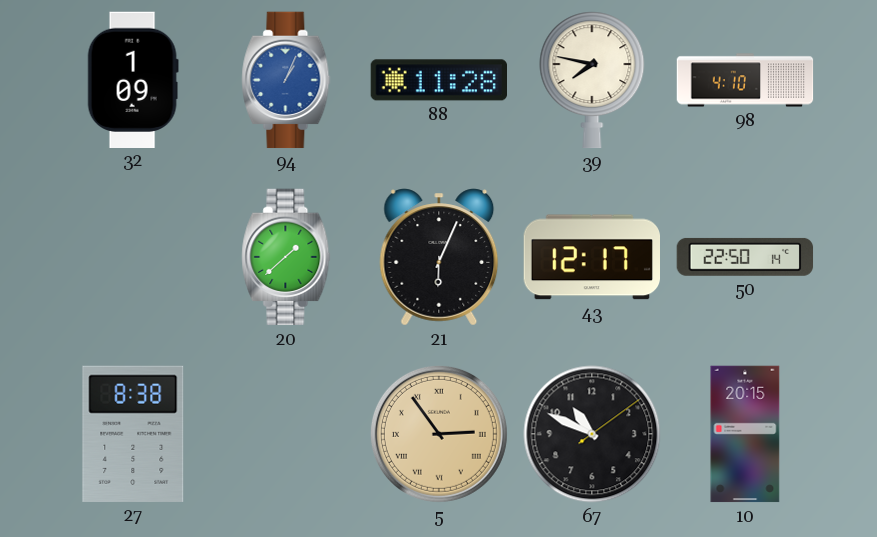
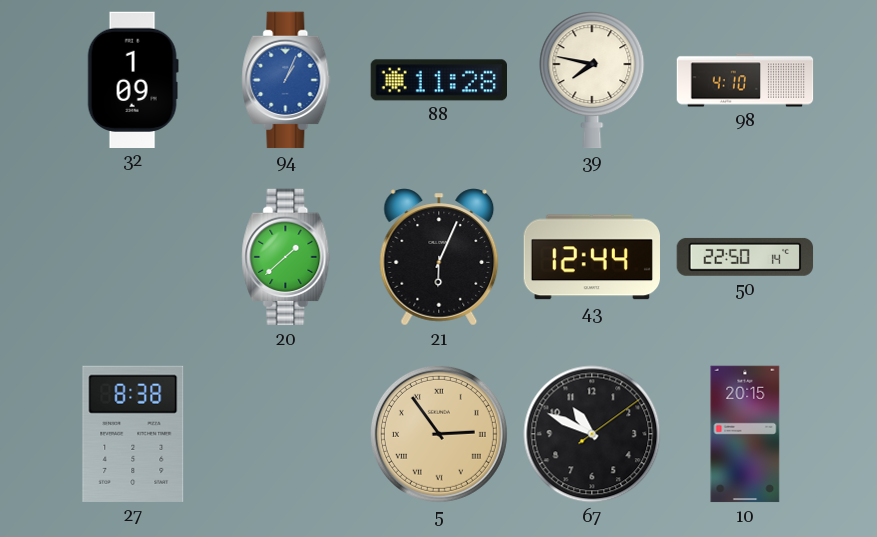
43: 12:17 -> 12:44
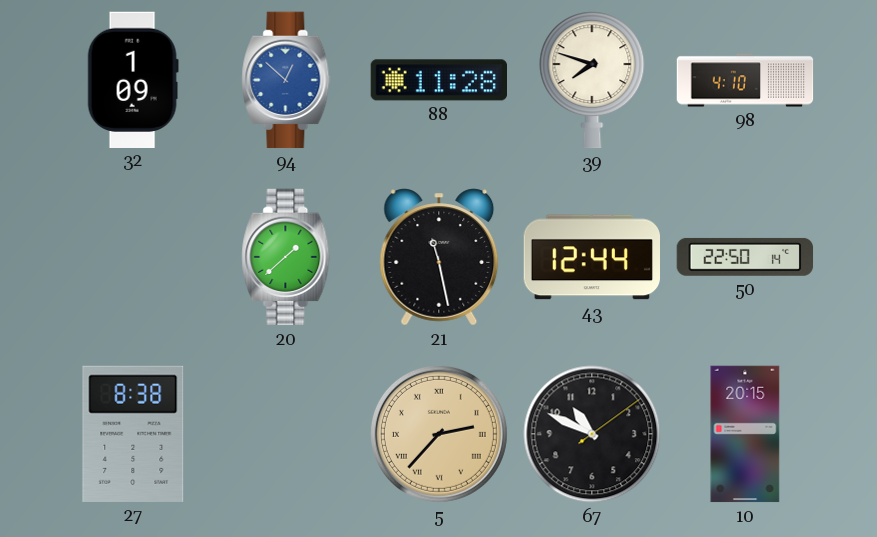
94: 1:04 -> 12:52
39: 7:47 -> 7:48
21: 6:04 -> 11:28
5: 2:54 -> 2:37
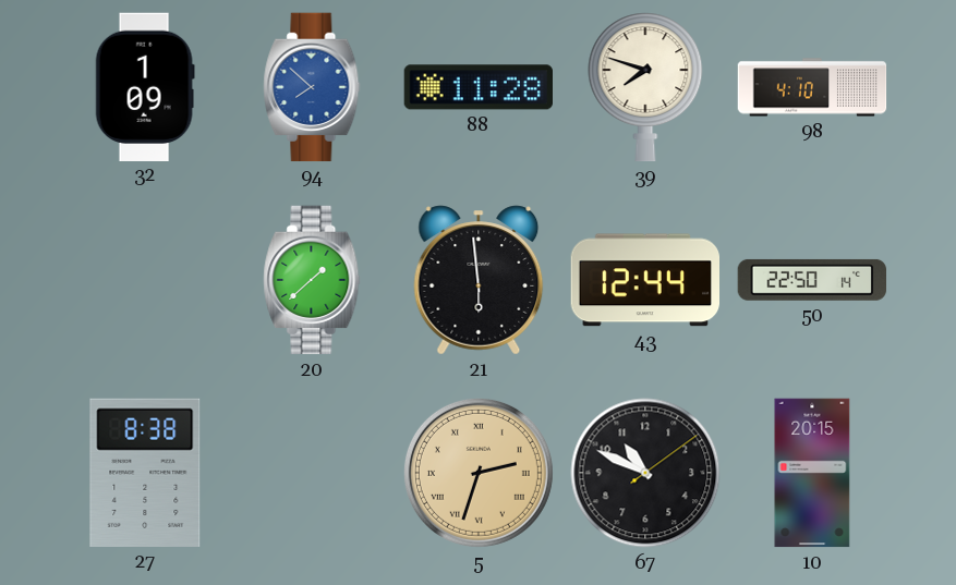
94: 12:52 -> 7:52
21: 11:28 -> 5:59
5: 2:37 -> 2:33
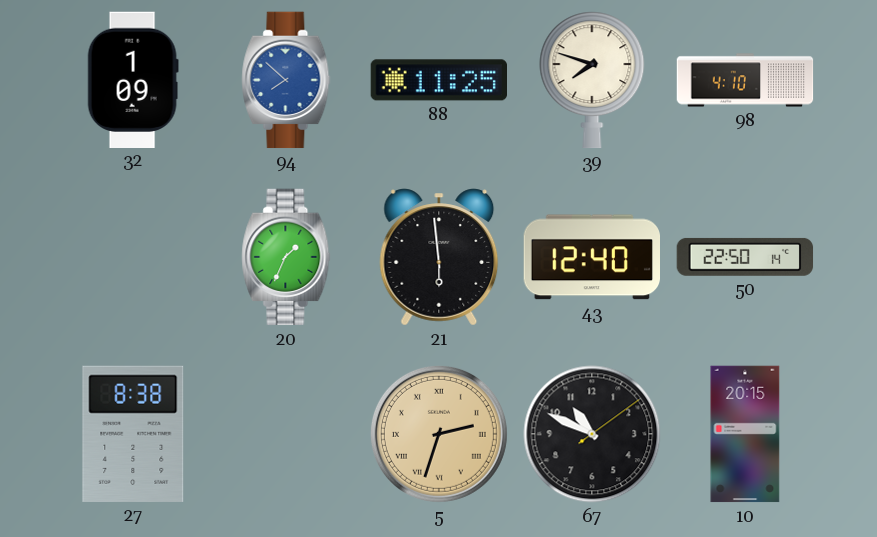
88: 11:28 -> 11:25
20: 1:38 -> 1:34
43: 12:44 -> 12:40
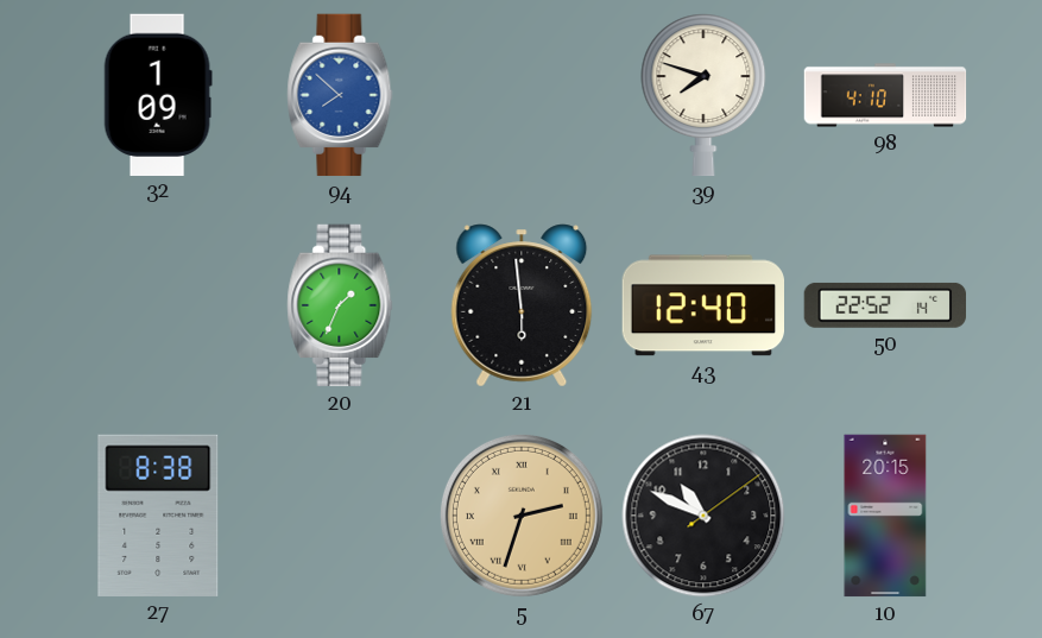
88: 11:25 -> none
50: 22:50 -> 22:52
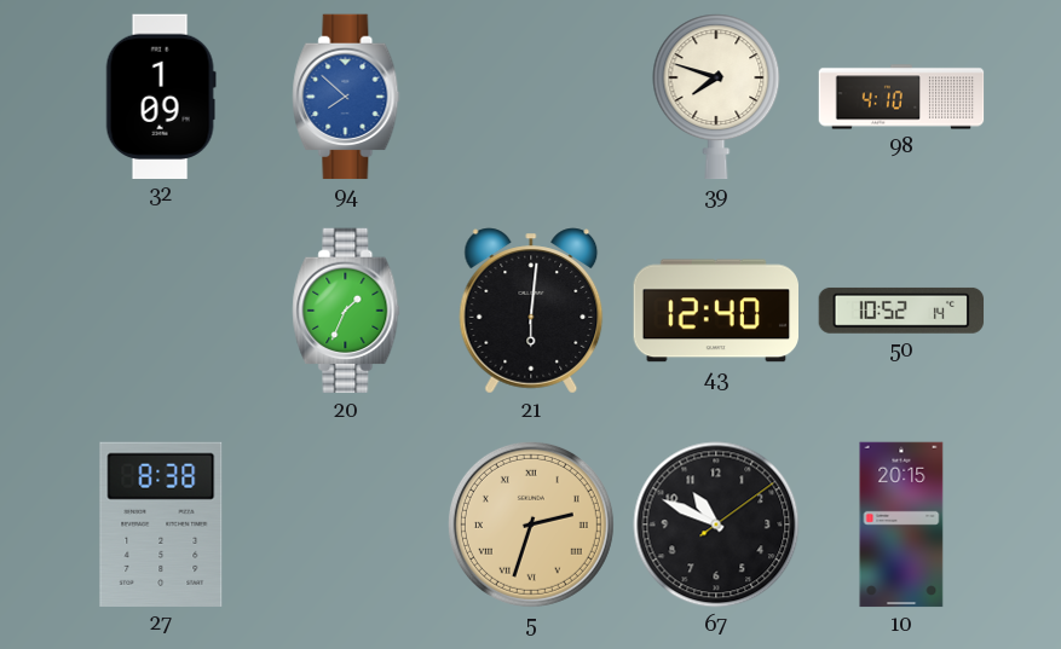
21: 5:59 -> 6:01
50: 22:52 -> 10:52
